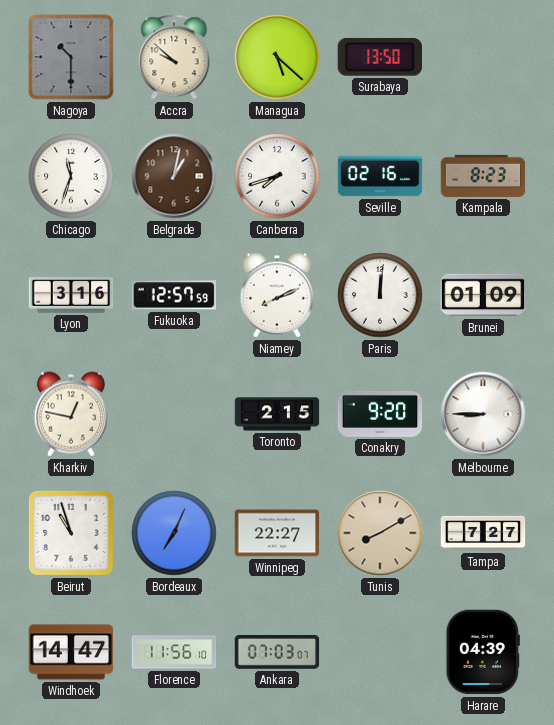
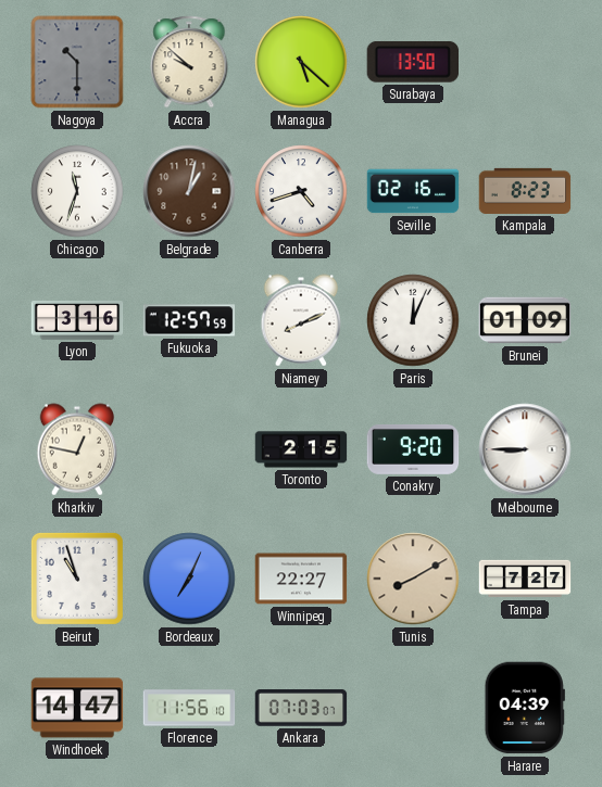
Canberra: 7:42 -> 4:42
Paris: 12:01 -> 12:04
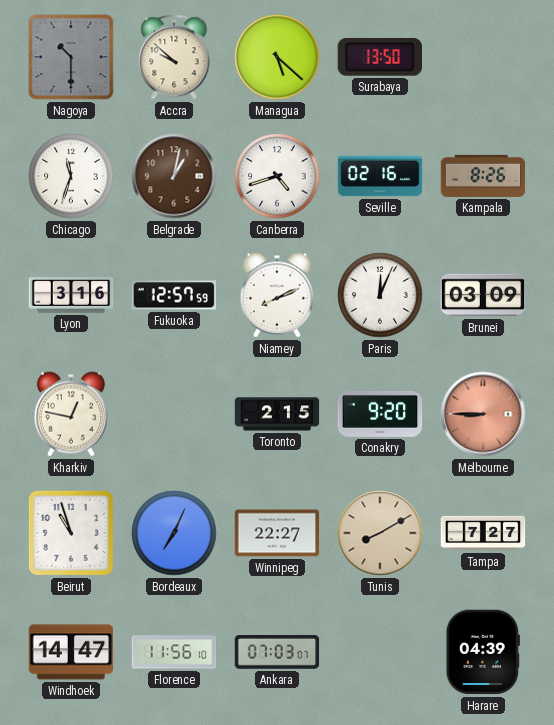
Kampala: 8:23 -> 8:26
Brunei: 01:09 -> 03:09
Melbourne dial: white -> salmon
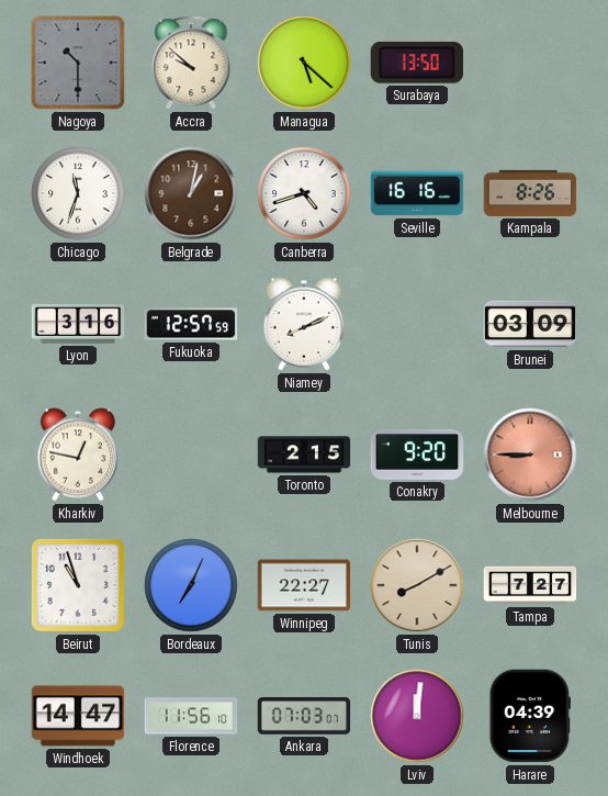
Seville: 02:16 -> 16:16
Paris: 12:04 -> none
Lviv: none -> 12:01
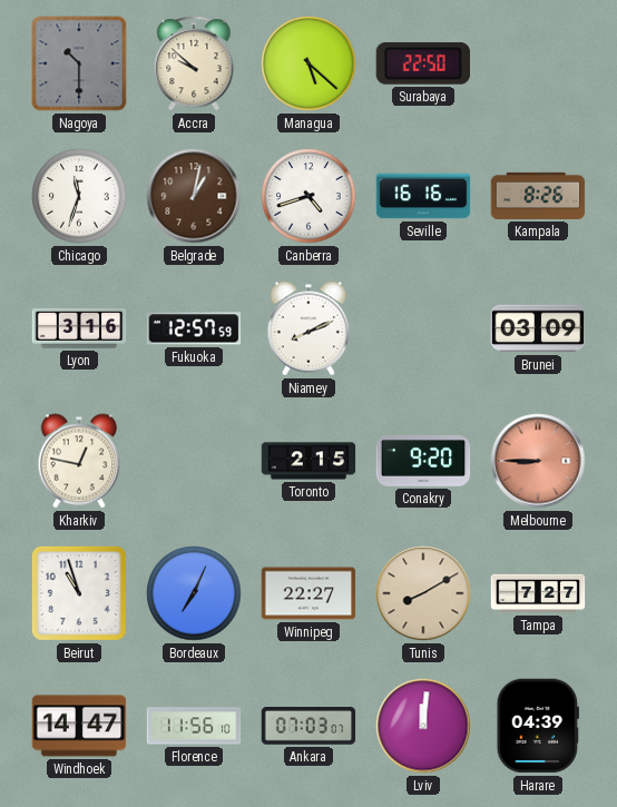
Surabaya: 13:50 -> 22:50
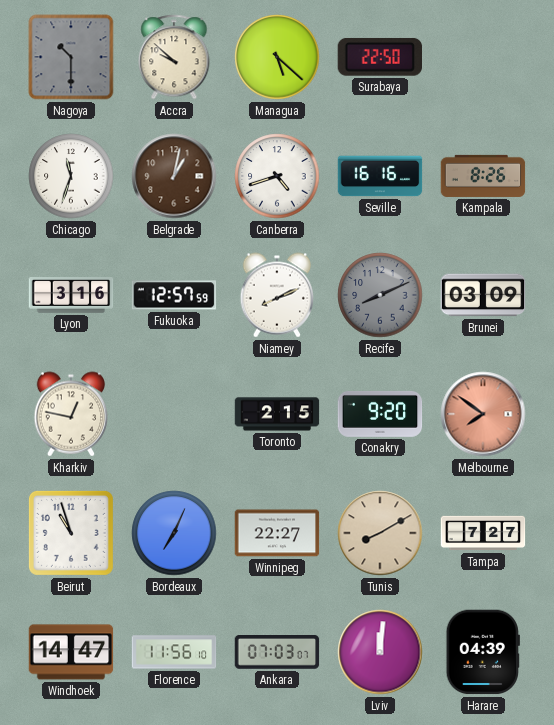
Recife: none -> 8:11
Melbourne: 8:45 -> 7:51
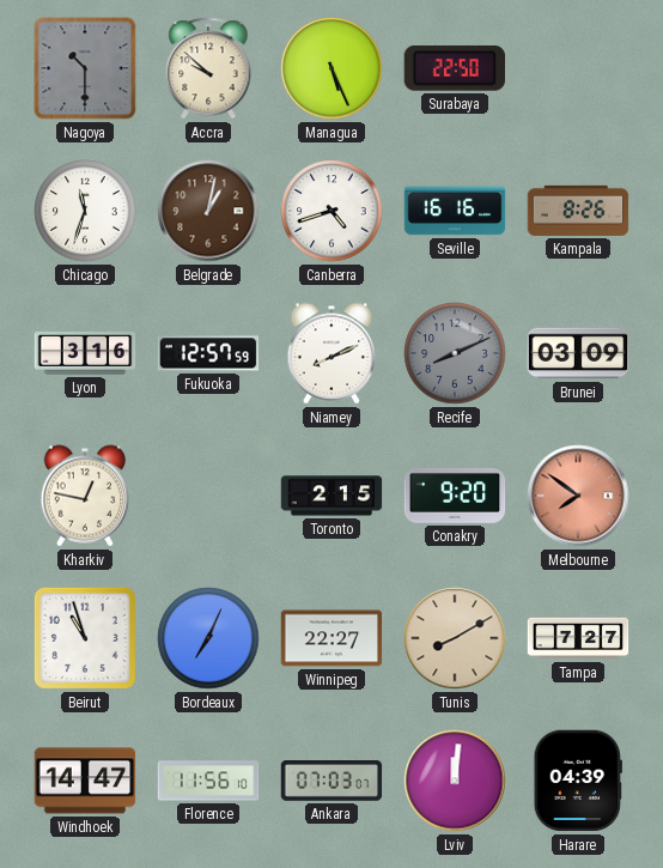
Managua: 5:22 -> 5:26
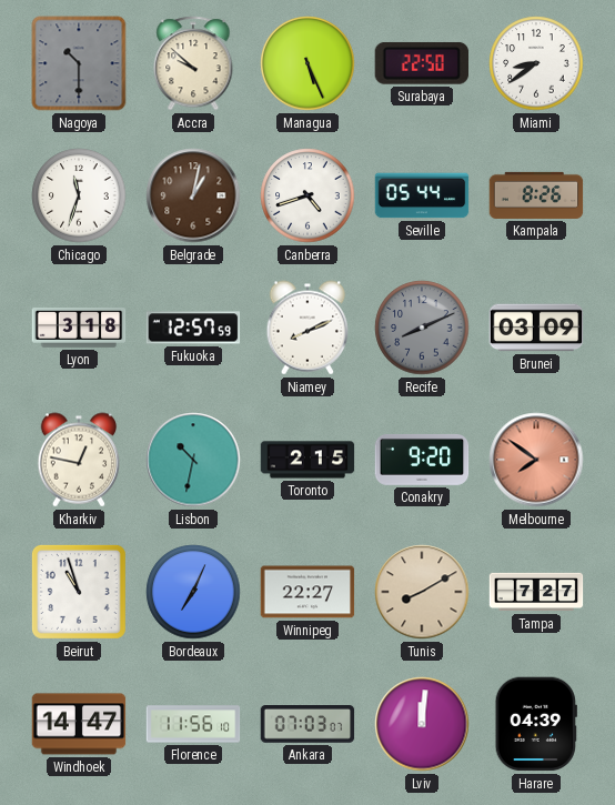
Miami: none -> 8:39
Seville: 16:16 -> 05:44
Lyon: 3:16 -> 3:18
Lisbon: none -> 10:32
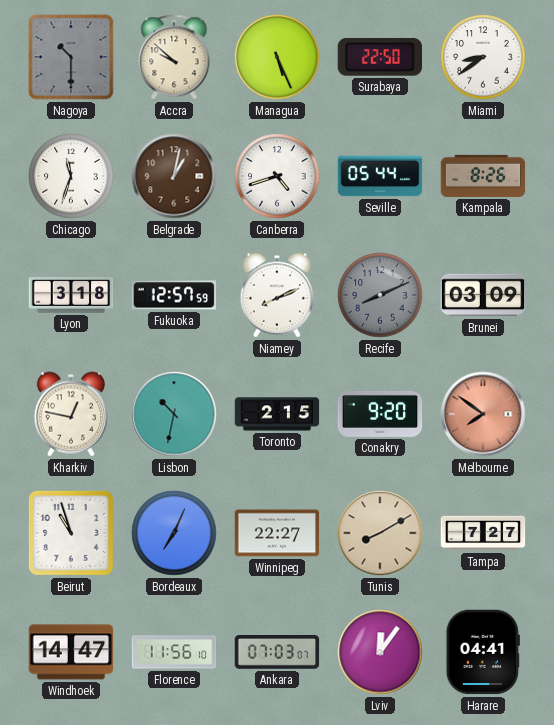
Lviv: 12:01 -> 12:06
Harare: 04:39 -> 04:41
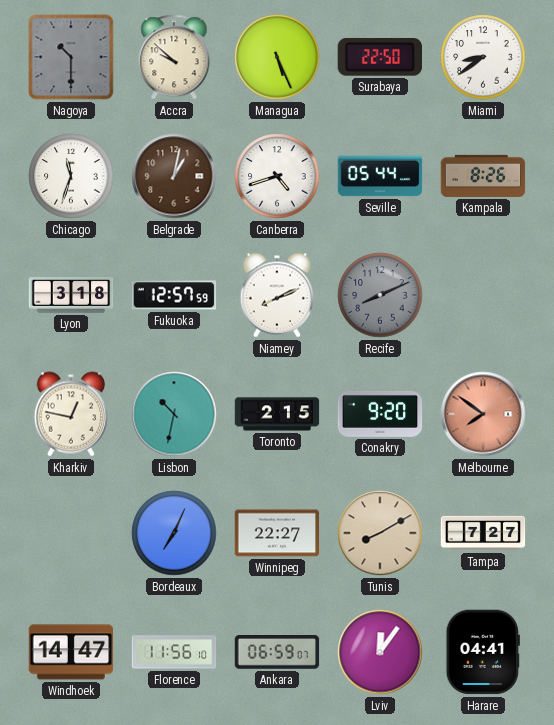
Brunei: 03:09 -> none
Beirut: 10:57 -> none
Ankara: 07:03 -> 06:59
